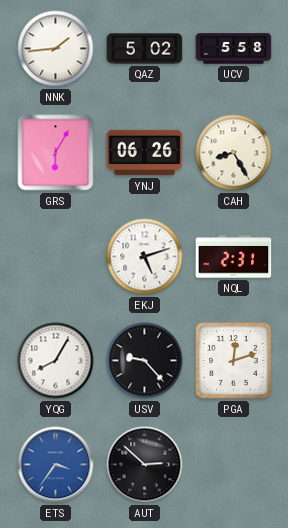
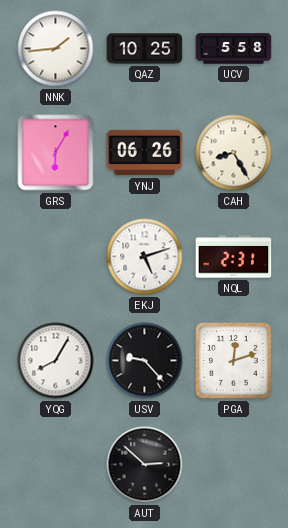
QAZ: 5:02 -> 10:25
ETS: 3:36 -> none
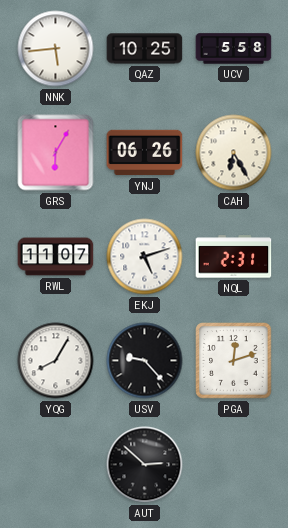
NNK: 1:44 -> 5:44
CAH: 8:25 -> 6:25
RWL: none -> 11:07
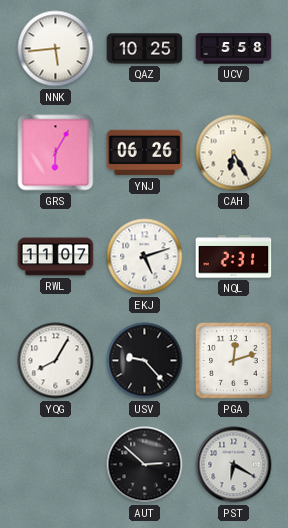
PST: none -> 6:20
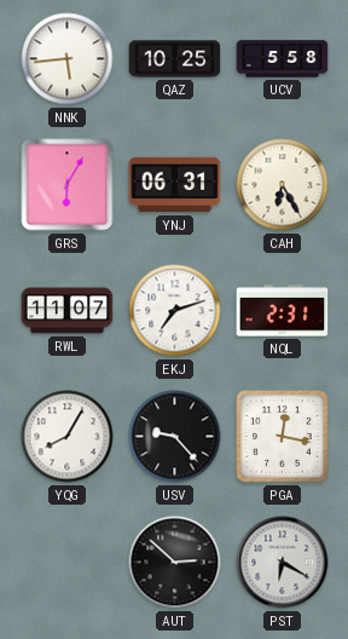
YNJ: 06:26 -> 06:31
EKJ: 5:12 -> 7:12
PGA: 12:12 -> 12:17
